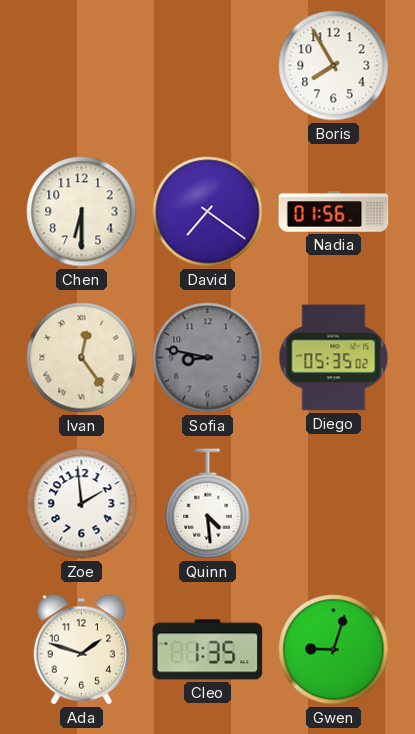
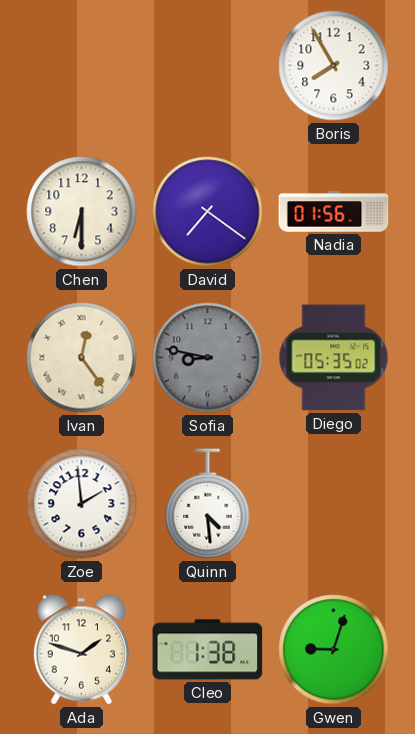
Cleo: 1:35 -> 1:38
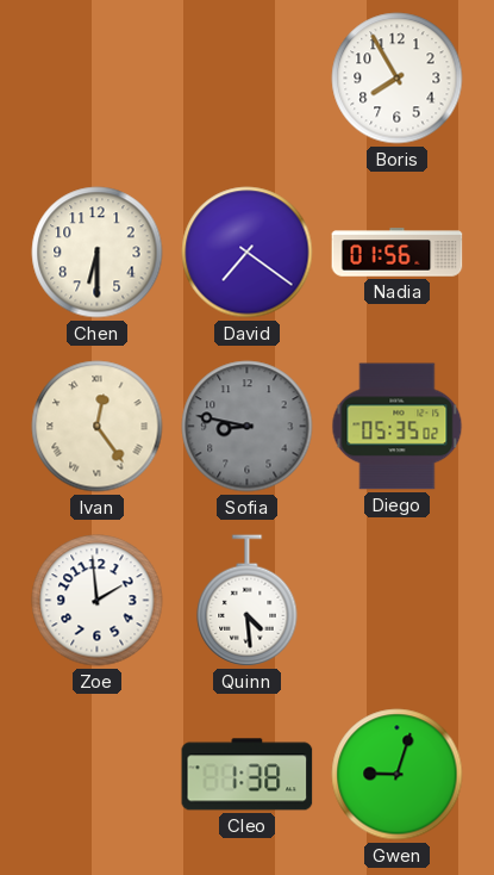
Ada: 1:48 -> none
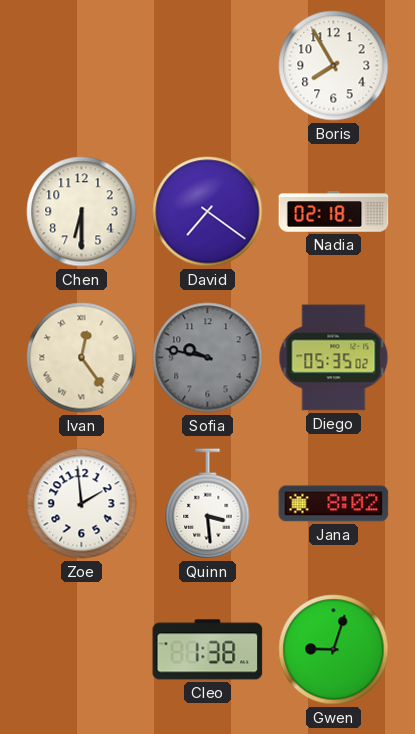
Nadia: 01:56 -> 02:18
Sofia: 8:47 -> 9:47
Quinn: 4:29 -> 3:29
Jana: none -> 8:02
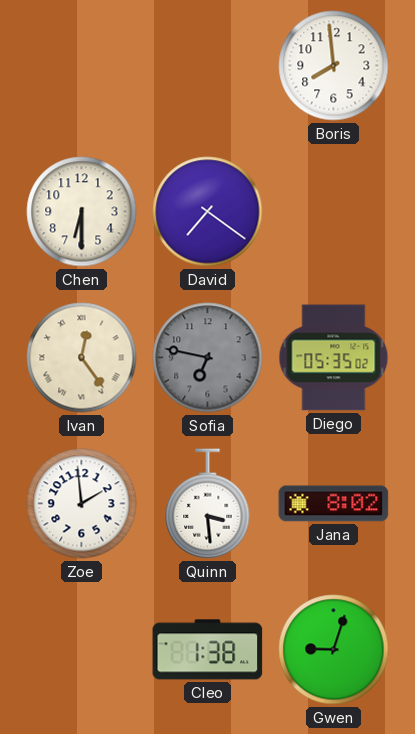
Boris: 7:55 -> 7:59
Nadia: 02:18 -> none
Sofia: 9:47 -> 6:47
